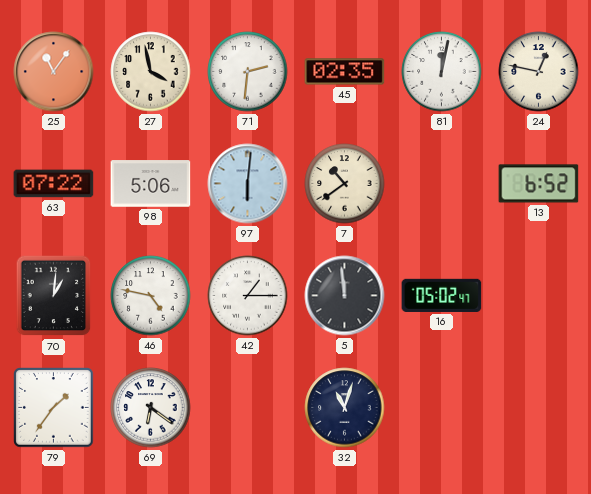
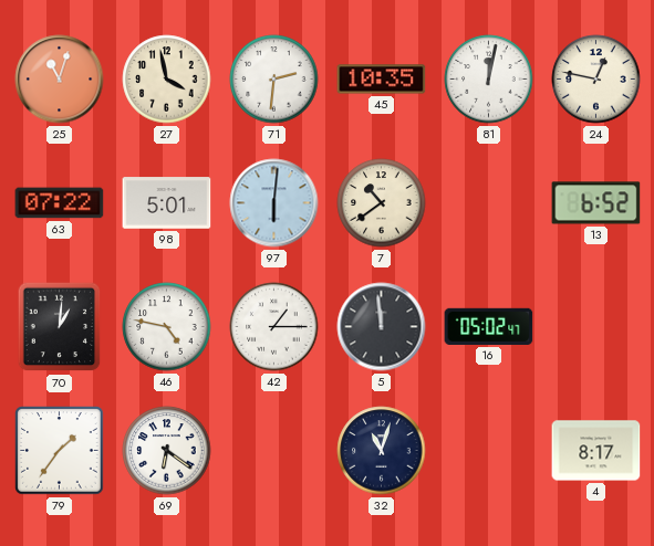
25: 11:06 -> 11:03
45: 02:35 -> 10:35
98: 5:06 -> 5:01
4: none -> 8:17
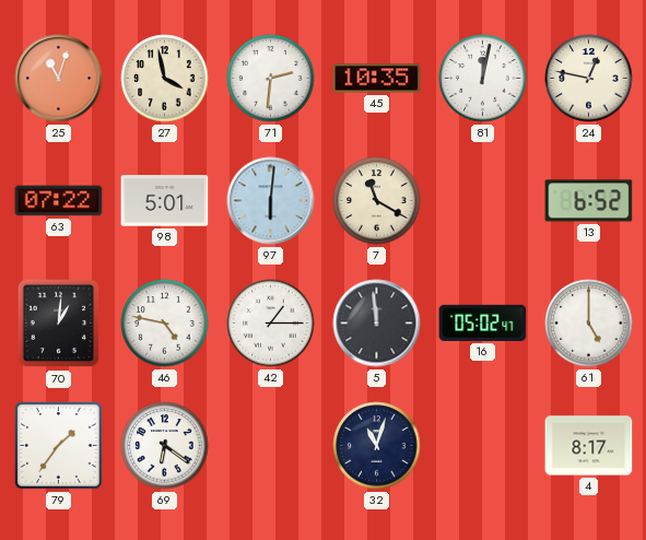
7: 10:39 -> 11:20
61: none -> 5:00
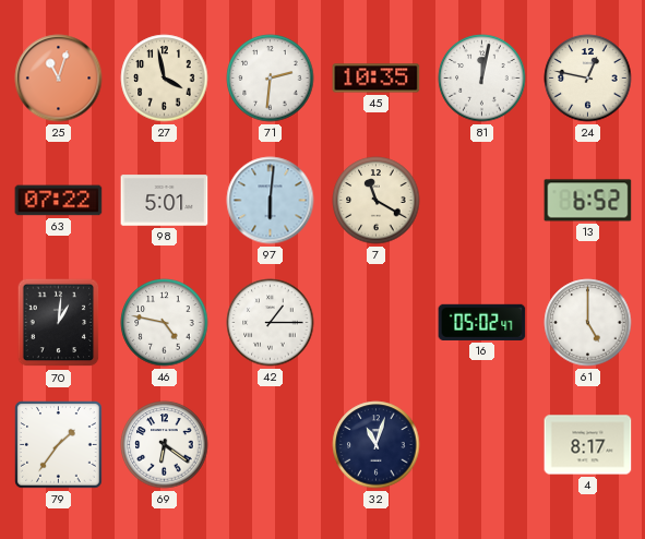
5: 11:59 -> none
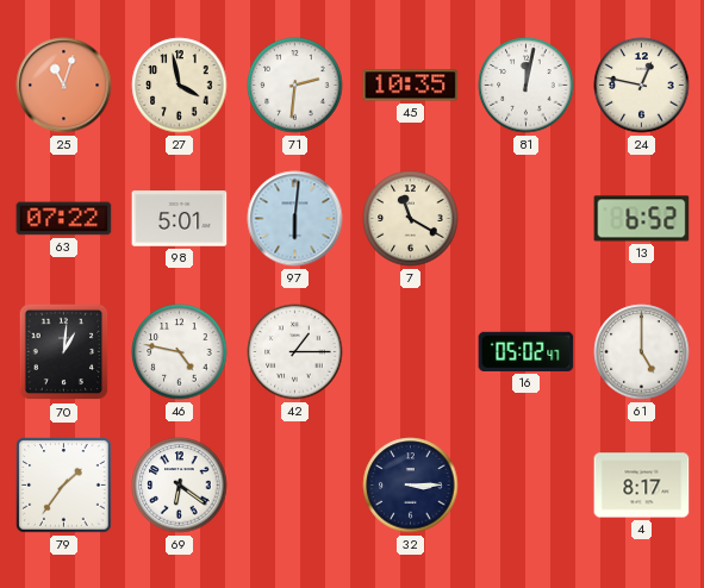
32: 11:03 -> 3:15
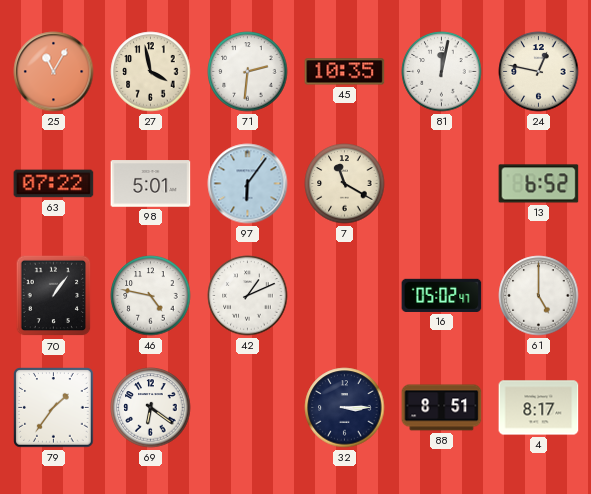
25: 11:03 -> 11:05
97: 6:01 -> 6:06
70: 1:01 -> 1:06
42: 1:15 -> 1:11
88: none -> 8:51
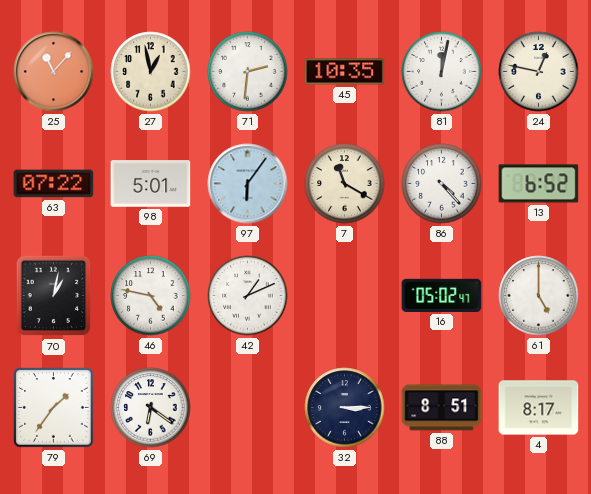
25: 11:05 -> 11:07
27: 3:58 -> 12:58
86: none -> 4:23
70: 1:06 -> 1:02
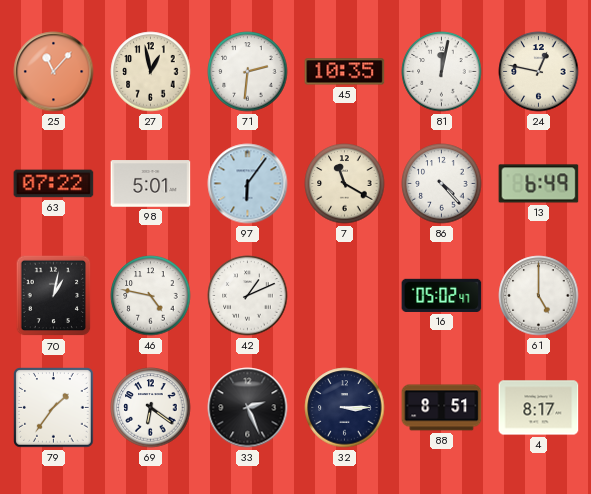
13: 6:52 -> 6:49
33: none -> 2:26
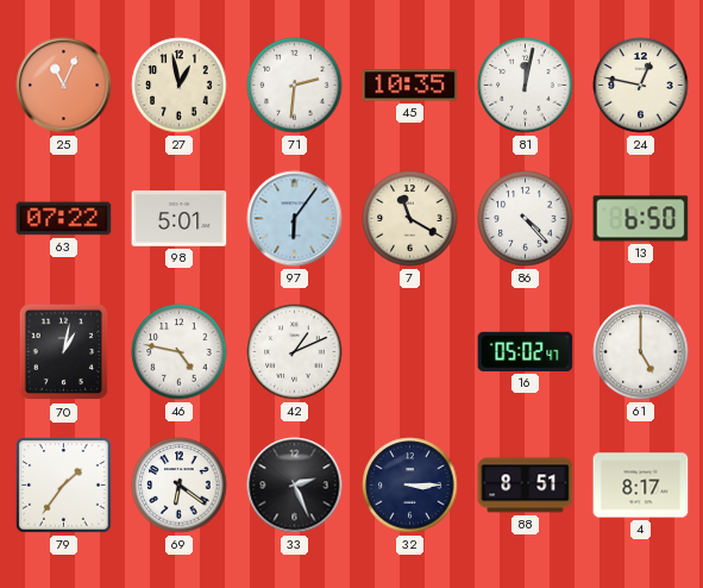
25: 11:07 -> 11:04
13: 6:49 -> 6:50
